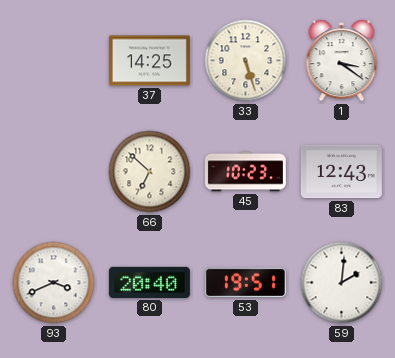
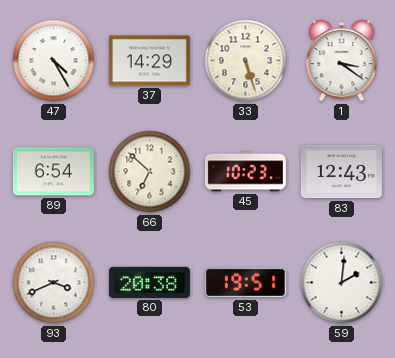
47: none -> 4:25
37: 14:25 -> 14:29
89: none -> 6:54
80: 20:40 -> 20:38
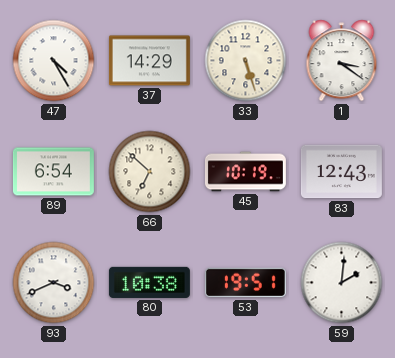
45: 10:23 -> 10:19
80: 20:38 -> 10:38
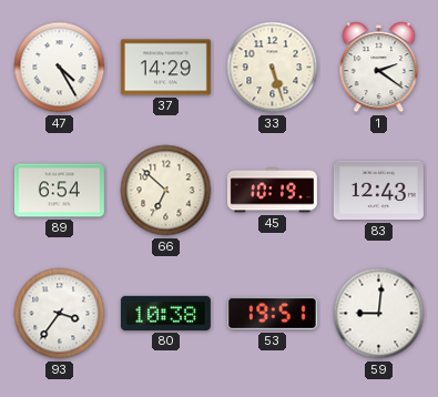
1: 3:21 -> 2:21
93: 3:41 -> 3:36
59: 2:01 -> 9:01
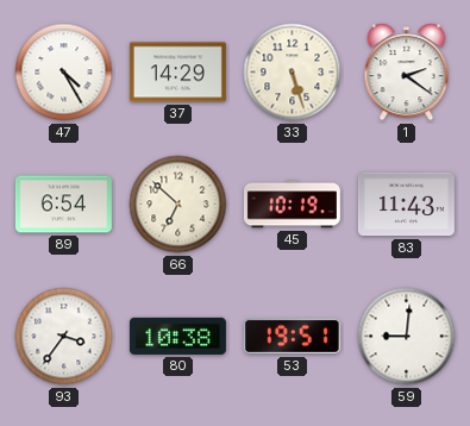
83: 12:43 -> 11:43
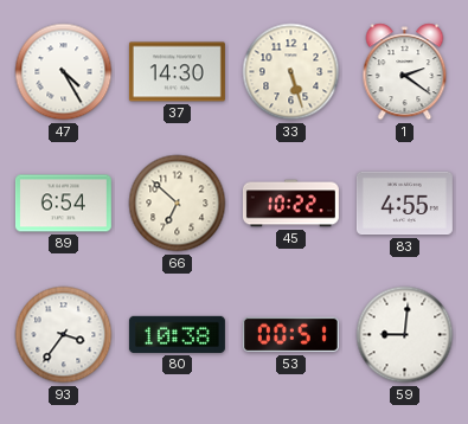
37: 14:29 -> 14:30
45: 10:19 -> 10:22
83: 11:43 -> 4:55
53: 19:51 -> 00:51
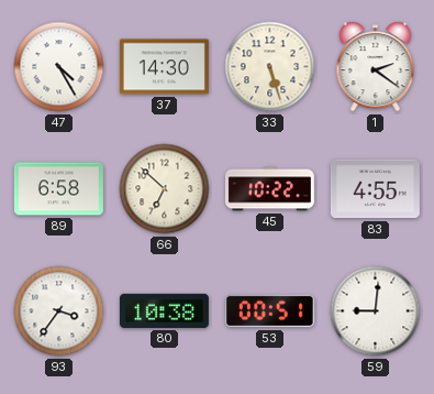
89: 6:54 -> 6:58
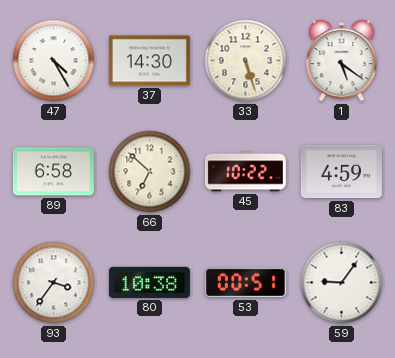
1: 2:21 -> 5:21
83: 4:55 -> 4:59
59: 9:01 -> 9:06
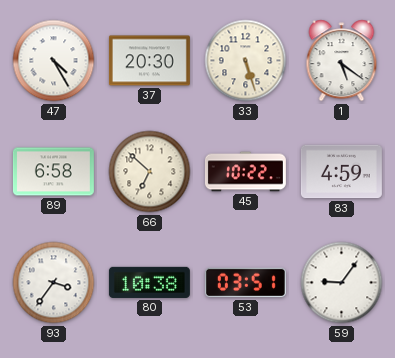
37: 14:30 -> 20:30
53: 00:51 -> 03:51
